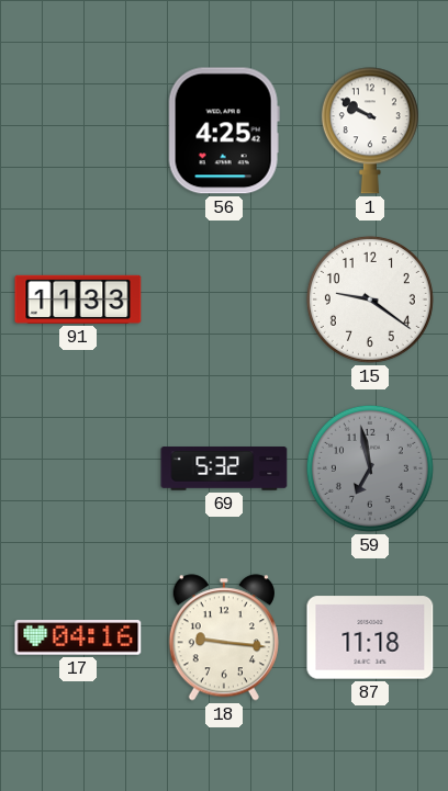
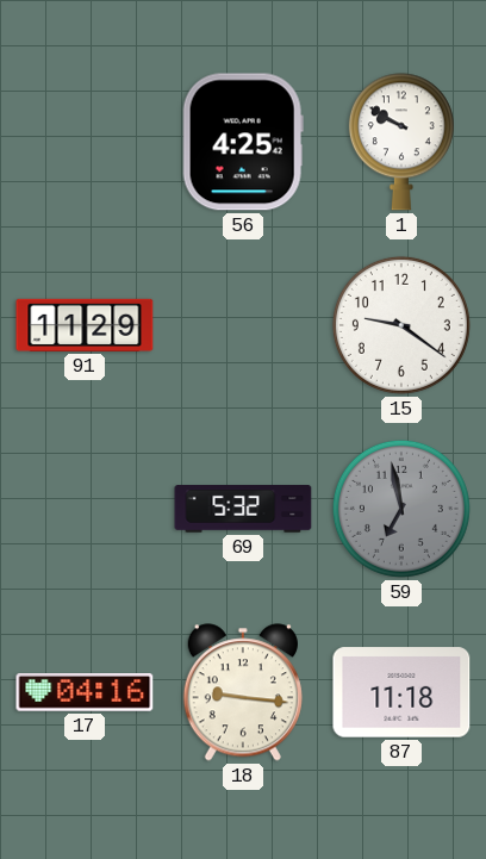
91: 11:33 -> 11:29
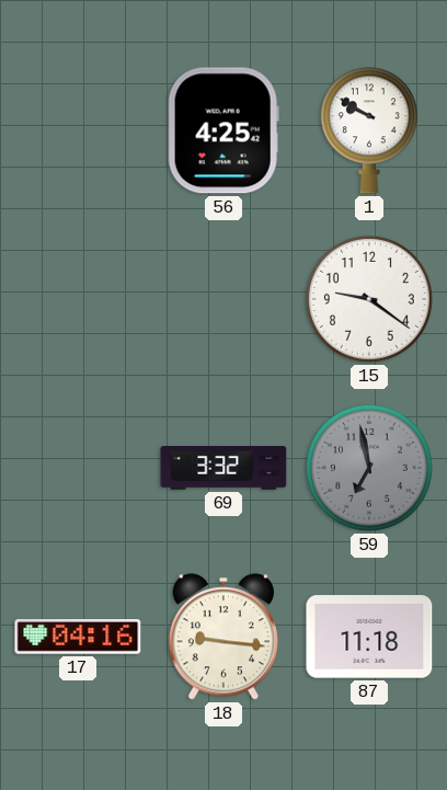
91: 11:29 -> none
69: 5:32 -> 3:32
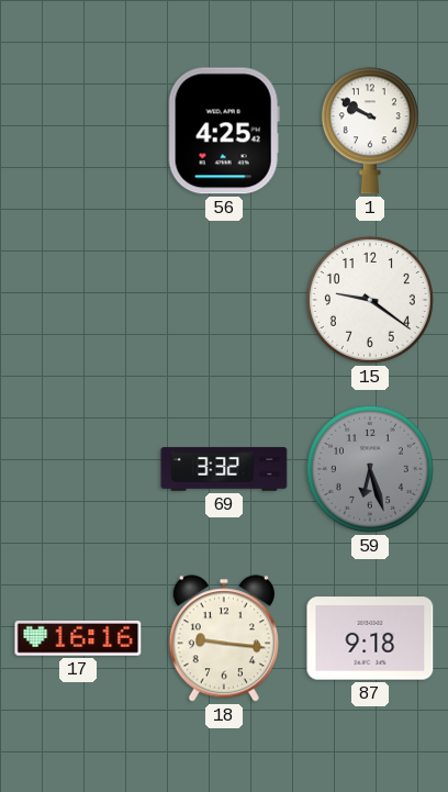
59: 6:58 -> 6:27
17: 04:16 -> 16:16
87: 11:18 -> 9:18
